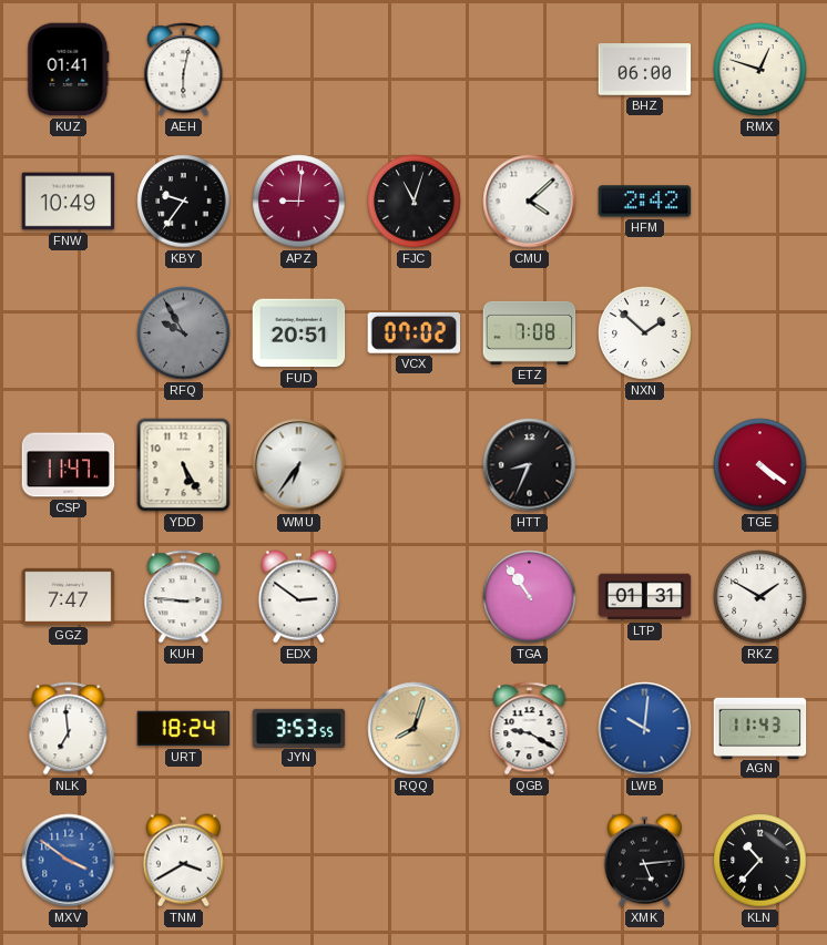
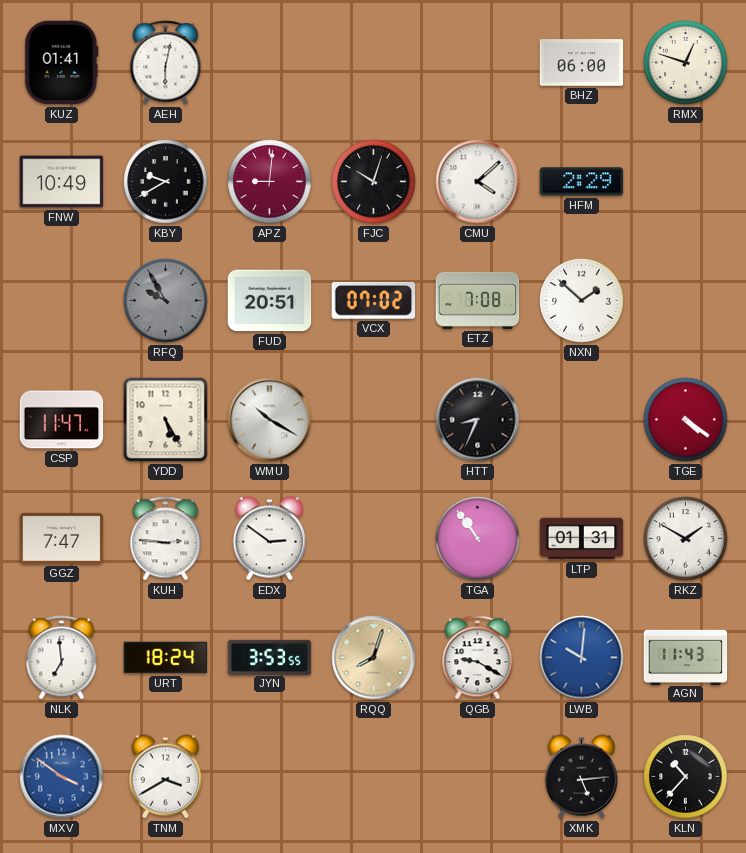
KBY: 9:36 -> 9:40
FJC: 11:03 -> 10:03
HFM: 2:42 -> 2:29
WMU: 6:36 -> 10:20
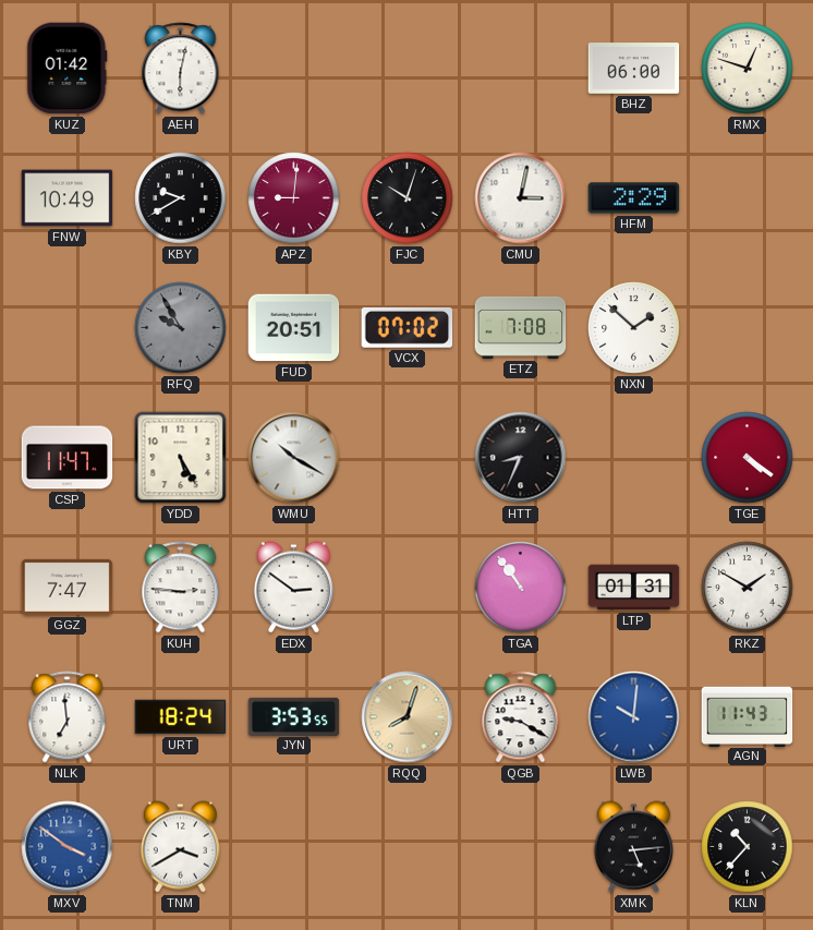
KUZ: 01:41 -> 01:42
CMU: 4:08 -> 3:02
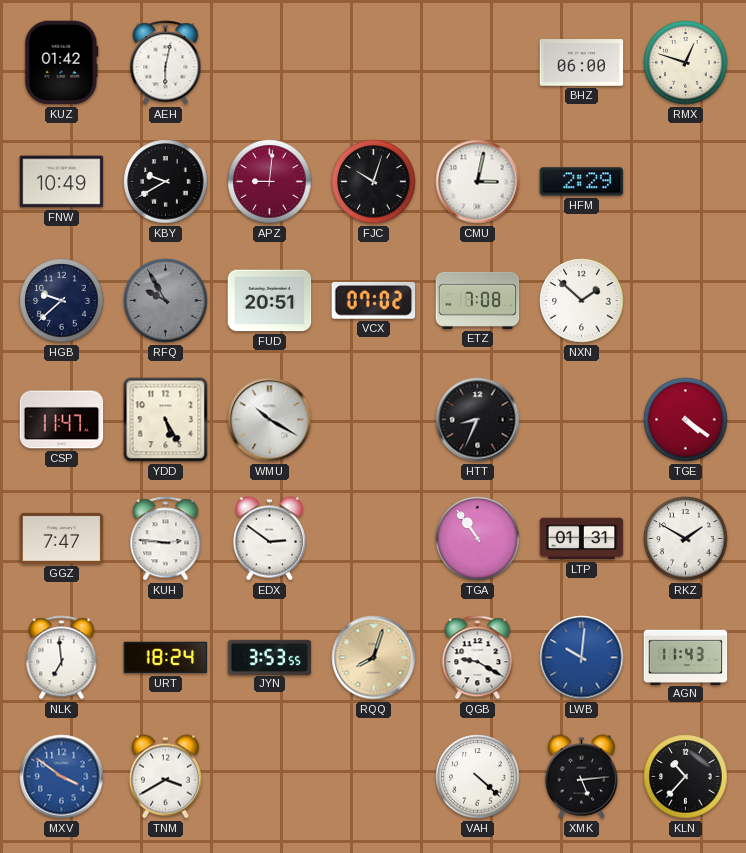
HGB: none -> 9:38
VAH: none -> 4:22
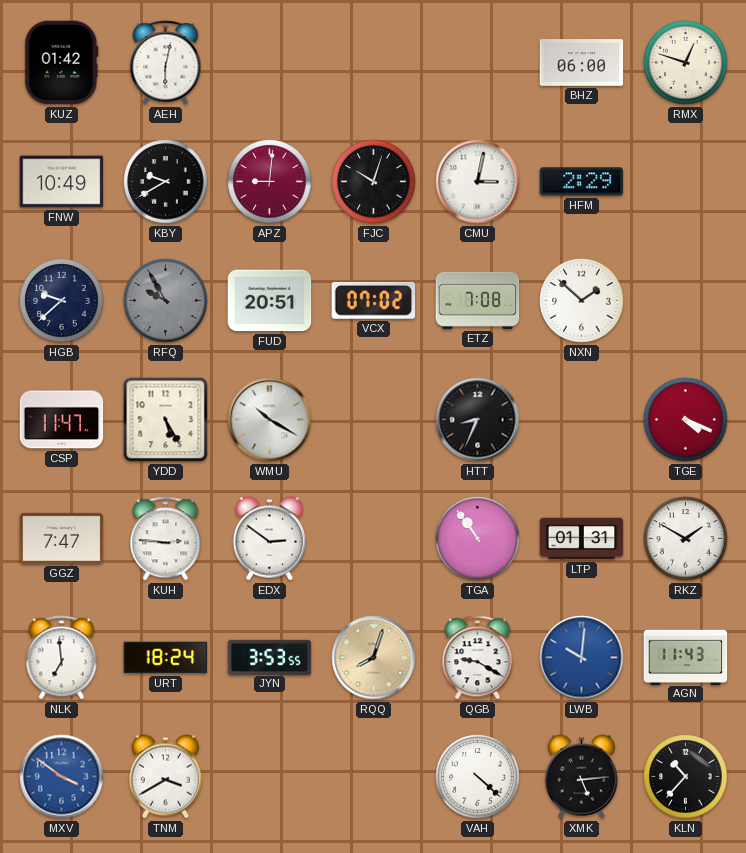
TGE: 4:21 -> 4:19
